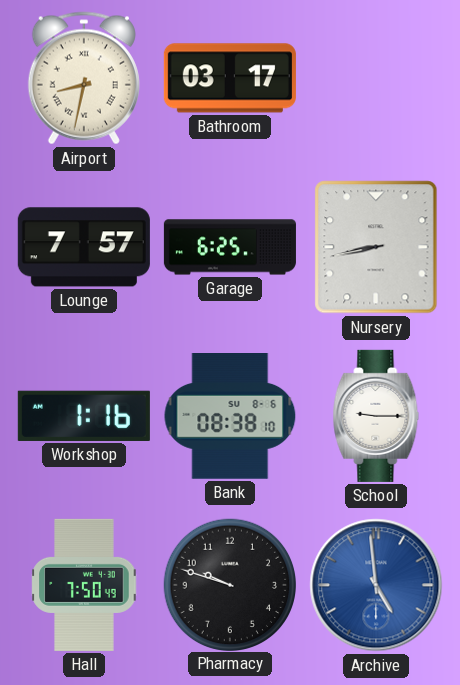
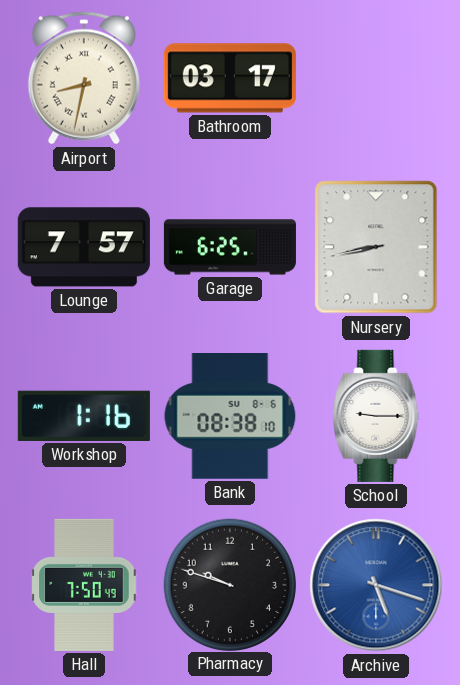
Archive: 4:59 -> 5:18
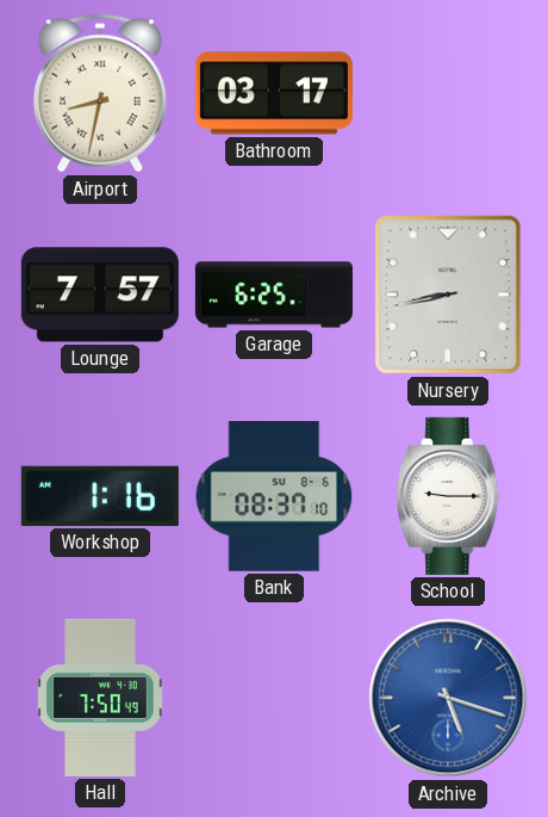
Bank: 08:38 -> 08:37
Pharmacy: 9:48 -> none
